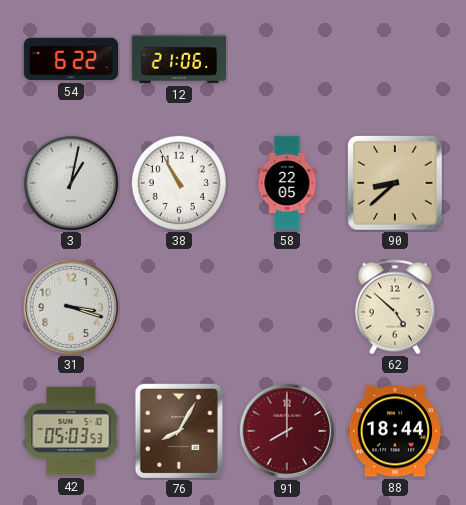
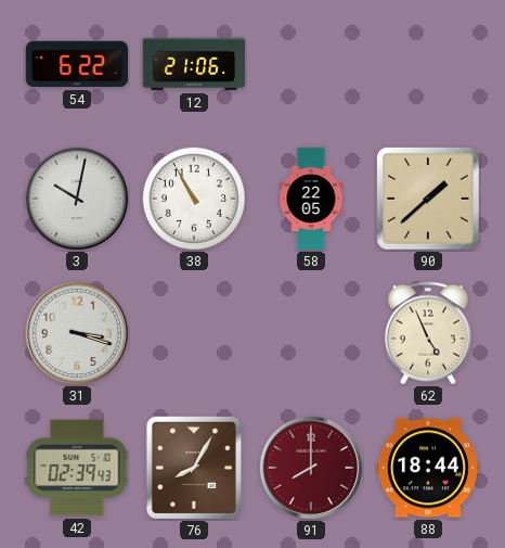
3: 1:02 -> 10:02
90: 8:38 -> 1:38
62: 4:52 -> 4:56
42: 05:03 -> 02:39
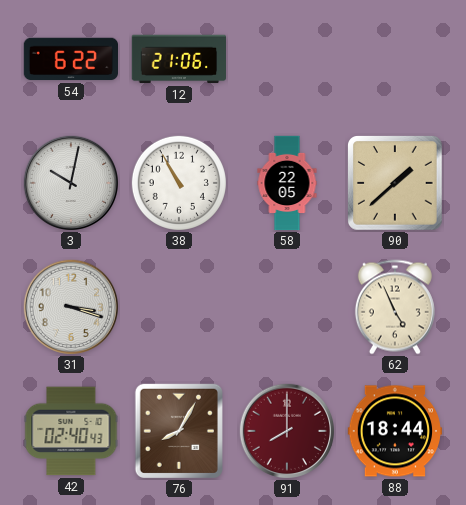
42: 02:39 -> 02:40
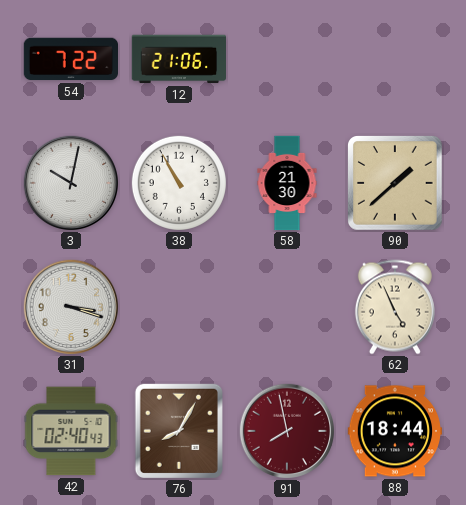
54: 6:22 -> 7:22
58: 22:05 -> 21:30
91: 8:00 -> 7:58
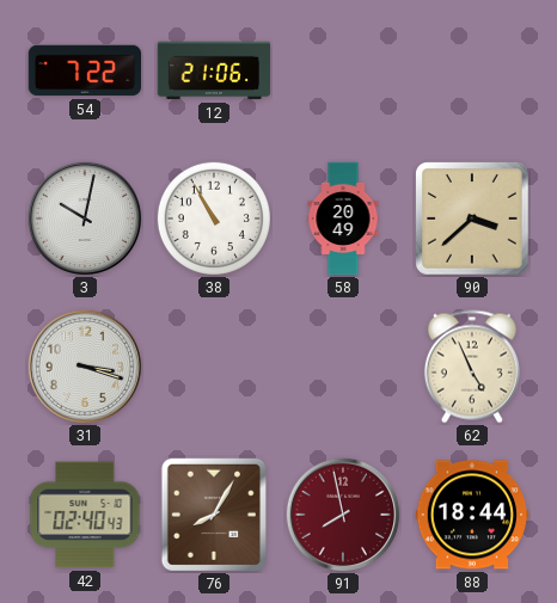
58: 21:30 -> 20:49
90: 1:38 -> 3:38
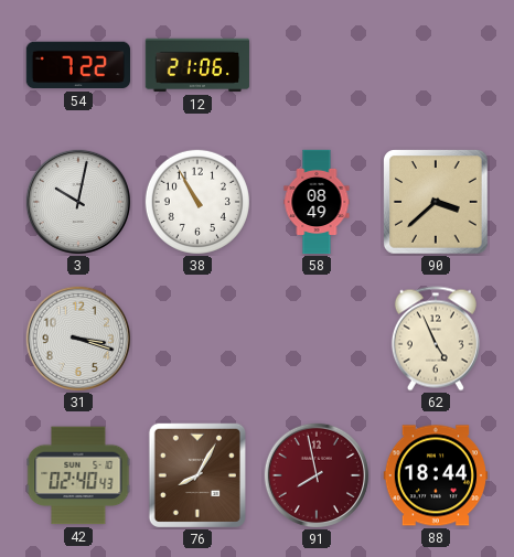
58: 20:49 -> 08:49
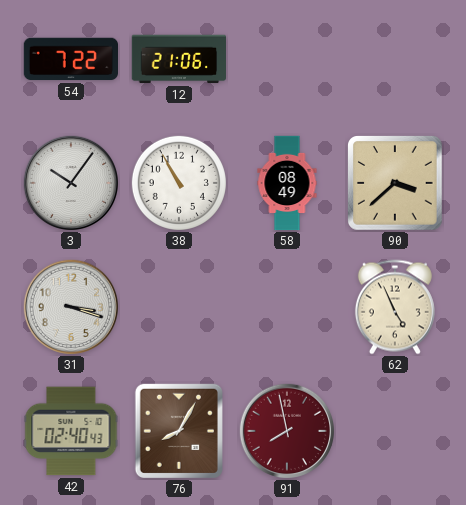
3: 10:02 -> 10:06
88: 18:44 -> none
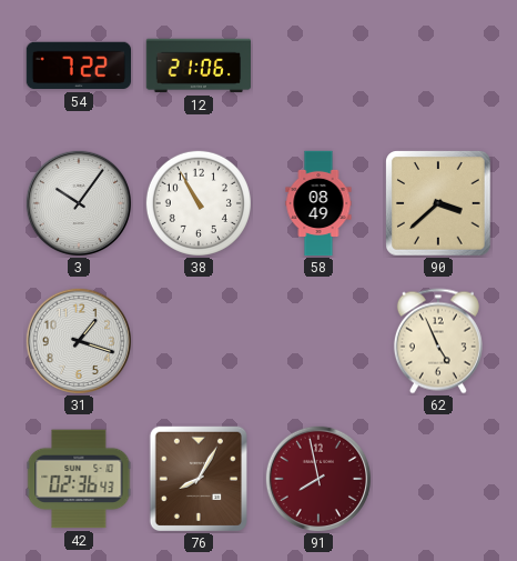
31: 3:18 -> 1:18
42: 02:40 -> 02:36
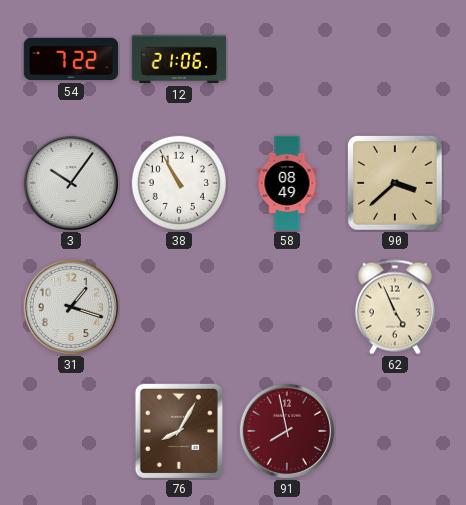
42: 02:36 -> none
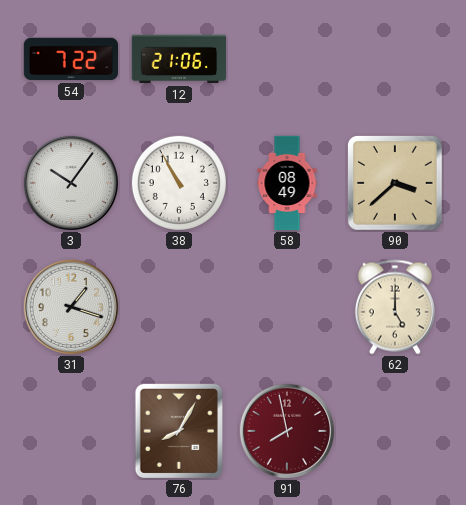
62: 4:56 -> 5:00
